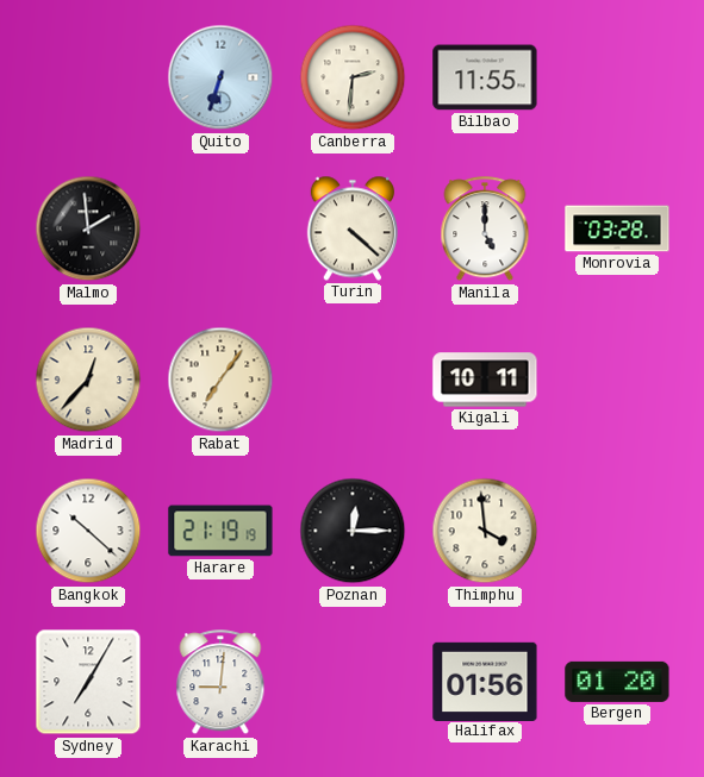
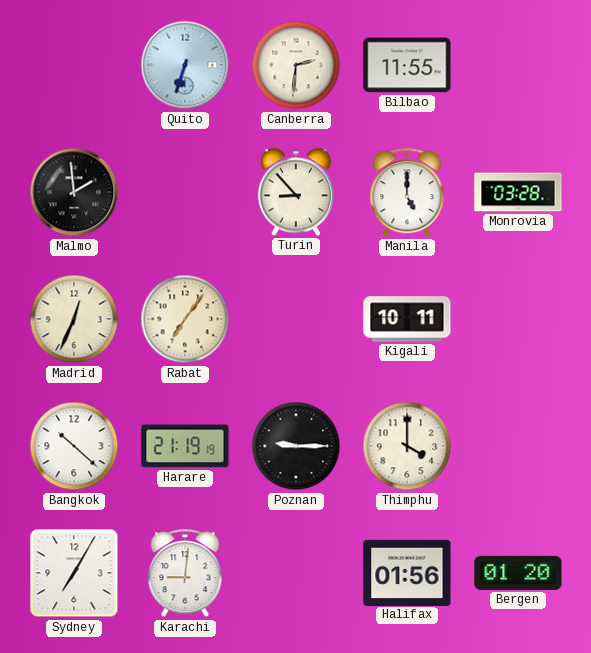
Turin: 4:22 -> 8:53
Madrid: 12:37 -> 12:34
Poznan: 12:15 -> 9:15
Thimphu: 3:59 -> 4:00
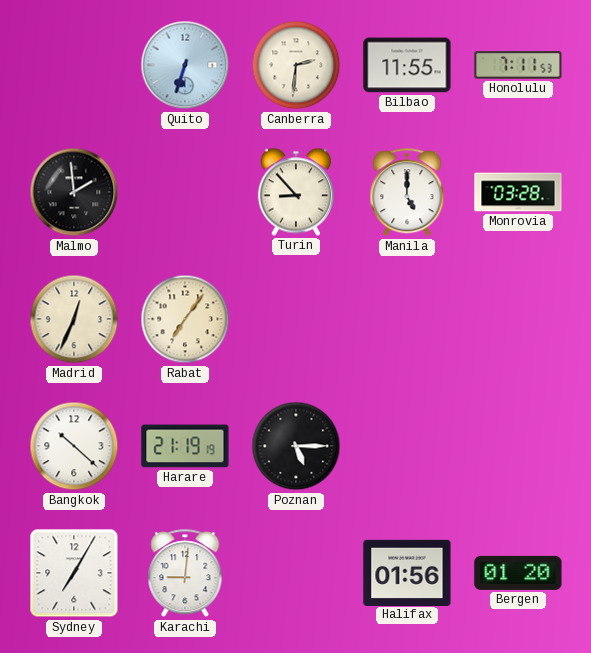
Honolulu: none -> 7:11
Kigali: 10:11 -> none
Poznan: 9:15 -> 5:15
Thimphu: 4:00 -> none
